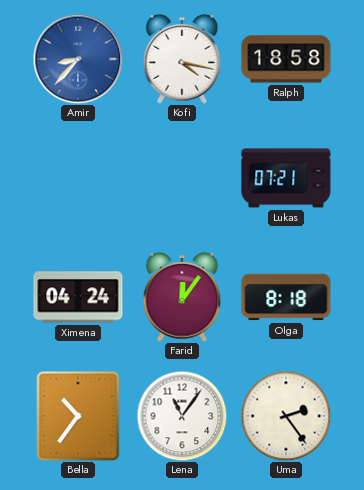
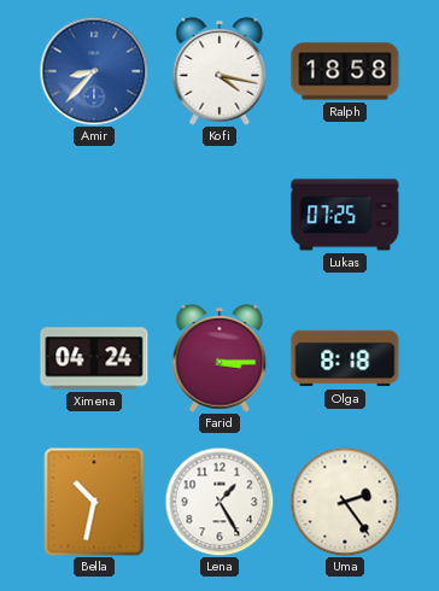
Lukas: 07:21 -> 07:25
Farid: 12:06 -> 3:15
Bella: 10:36 -> 10:32
Lena: 11:06 -> 1:25
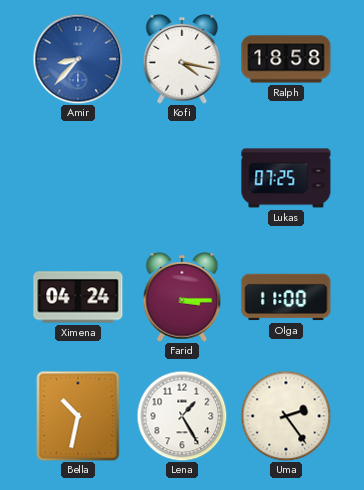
Olga: 8:18 -> 11:00
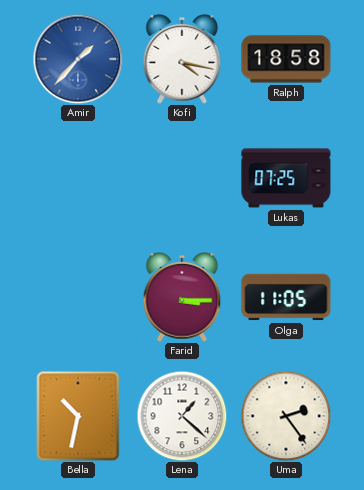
Amir: 8:37 -> 1:37
Ximena: 04:24 -> none
Olga: 11:00 -> 11:05
Lena: 1:25 -> 1:22
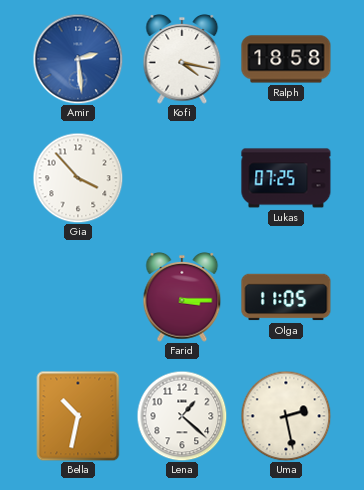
Amir: 1:37 -> 2:29
Gia: none -> 3:53
Uma: 2:24 -> 2:28
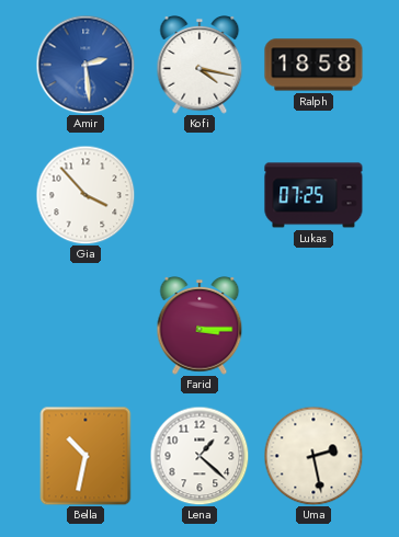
Olga: 11:05 -> none
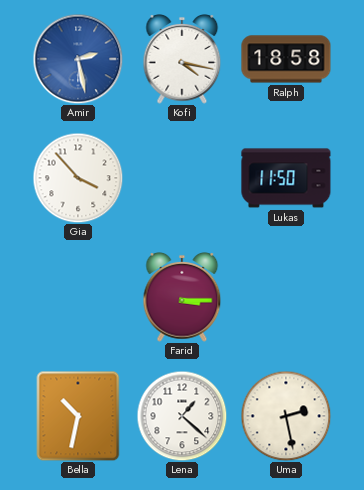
Amir: 2:29 -> 2:28
Lukas: 07:25 -> 11:50
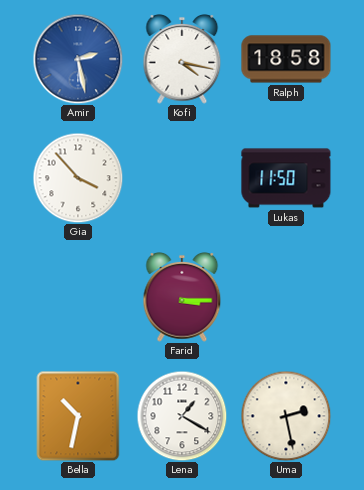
Lena: 1:22 -> 1:20
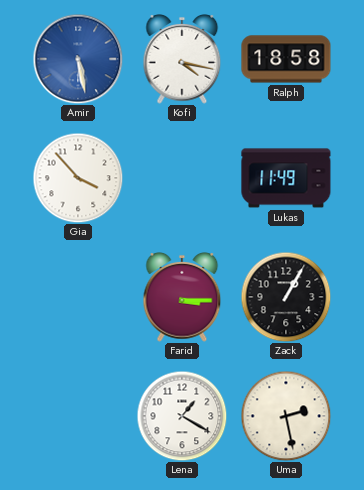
Amir: 2:28 -> 5:28
Lukas: 11:50 -> 11:49
Zack: none -> 1:05
Bella: 10:32 -> none
